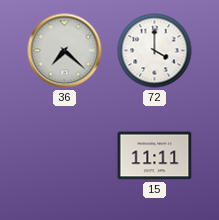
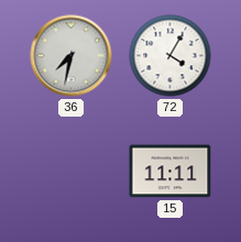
36: 7:22 -> 7:32
72: 4:00 -> 4:05
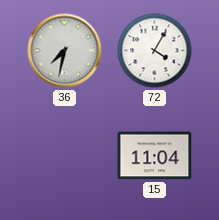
15: 11:11 -> 11:04
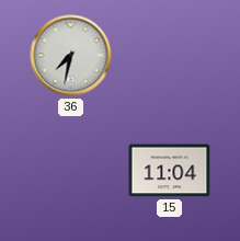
72: 4:05 -> none
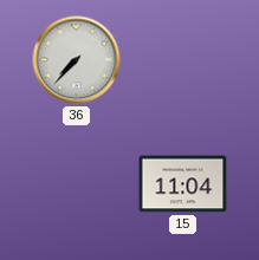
36: 7:32 -> 7:37
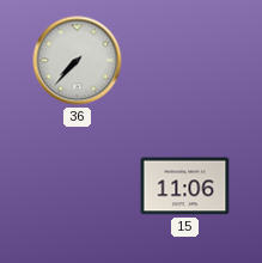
15: 11:04 -> 11:06
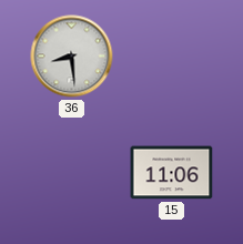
36: 7:37 -> 8:29
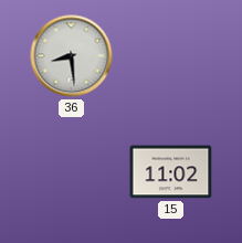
15: 11:06 -> 11:02
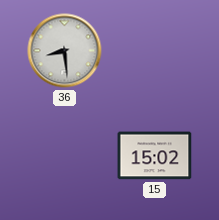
15: 11:02 -> 15:02
